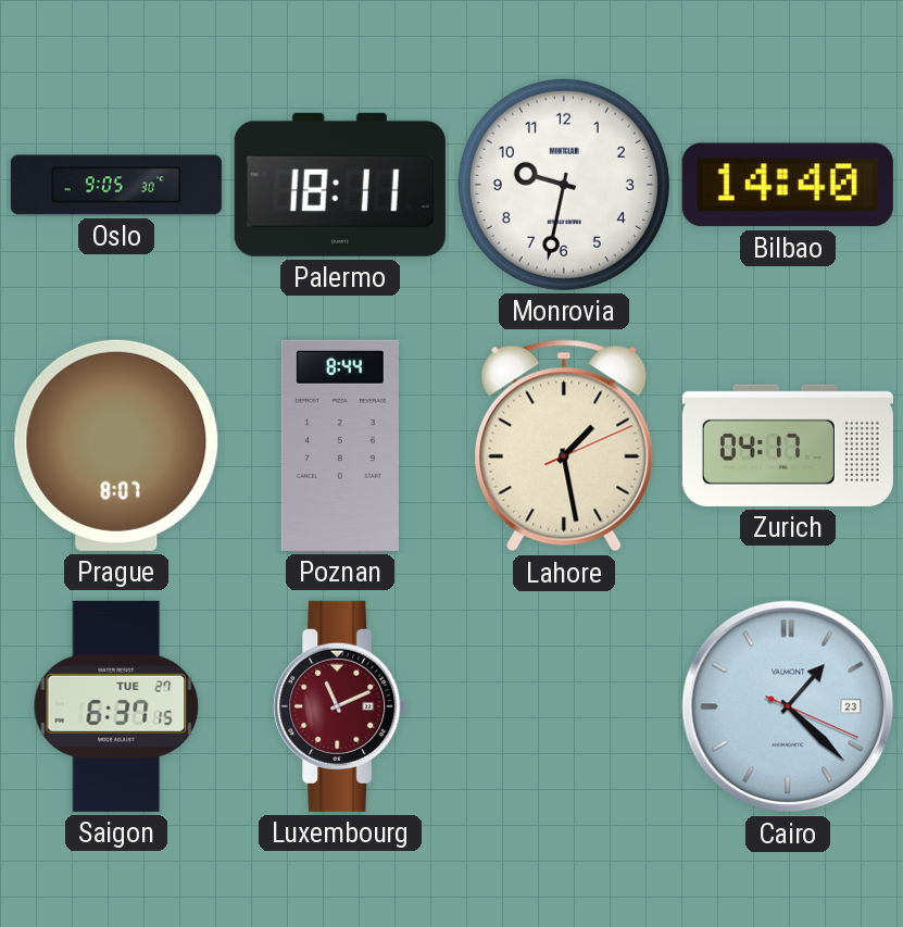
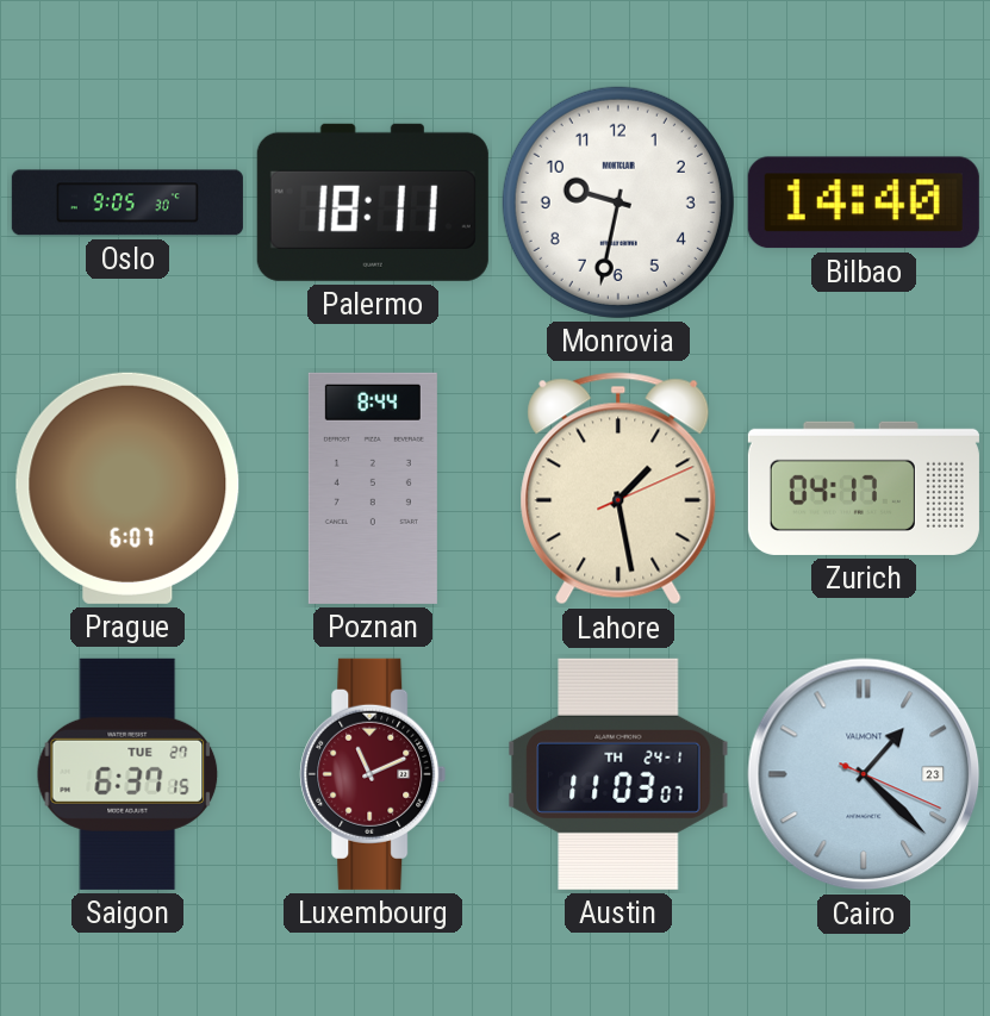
Prague: 8:07 -> 6:07
Austin: none -> 11:03
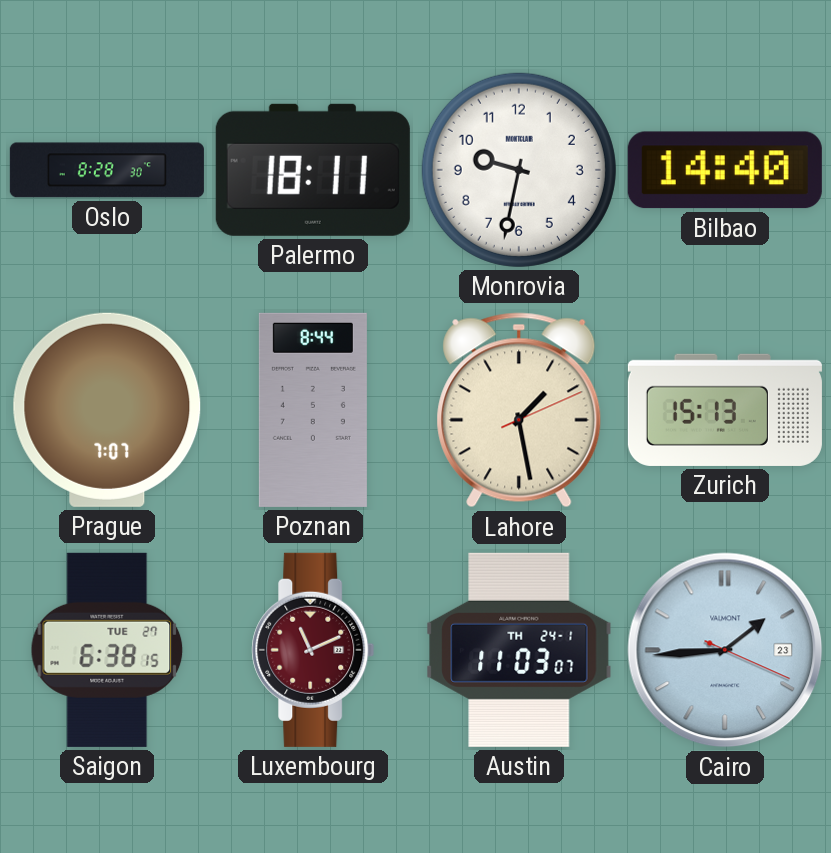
Oslo: 9:05 -> 8:28
Prague: 6:07 -> 7:07
Zurich: 04:17 -> 15:13
Saigon: 6:37 -> 6:38
Cairo: 1:22 -> 1:44
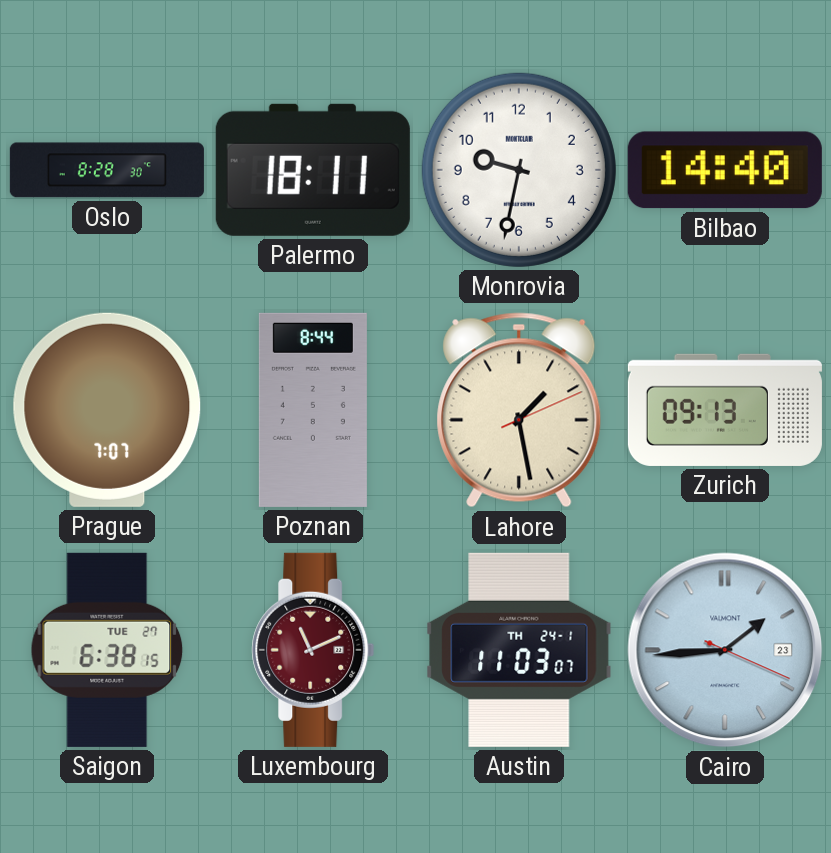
Zurich: 15:13 -> 09:13
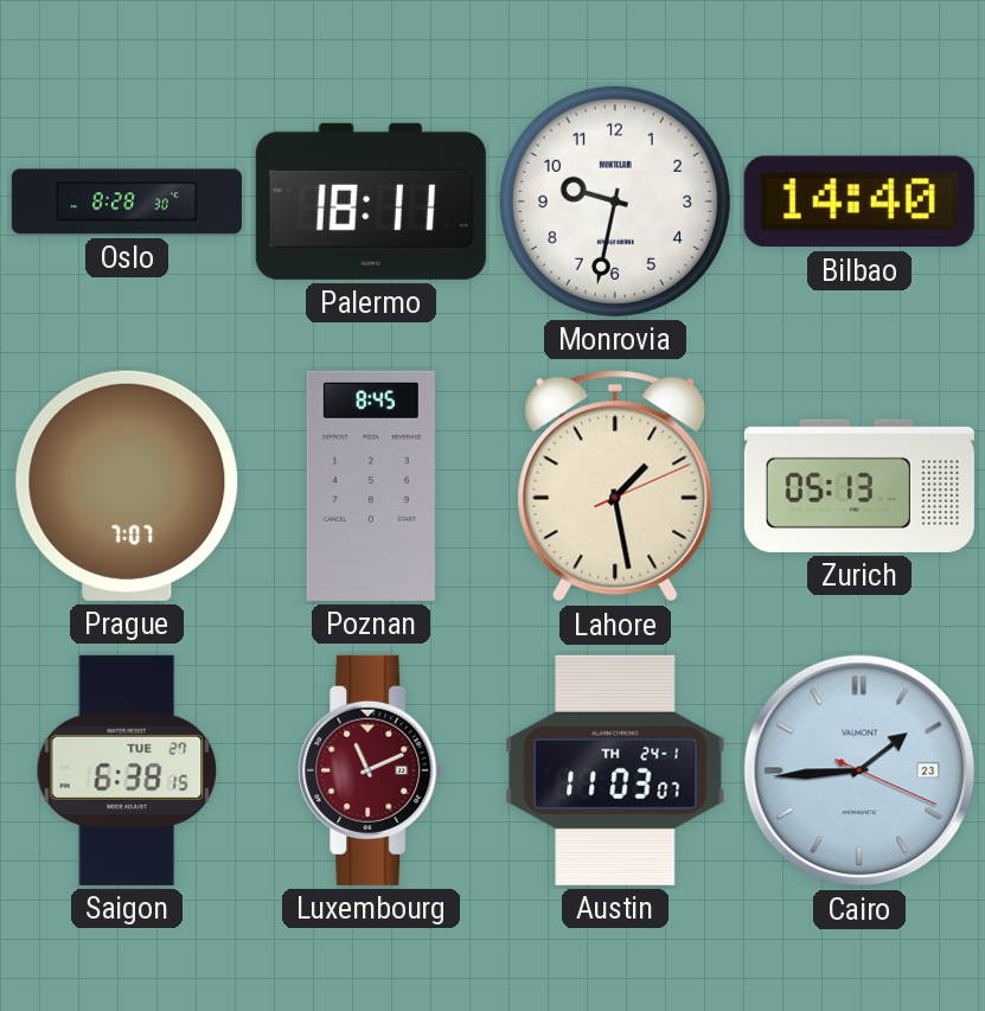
Poznan: 8:44 -> 8:45
Zurich: 09:13 -> 05:13
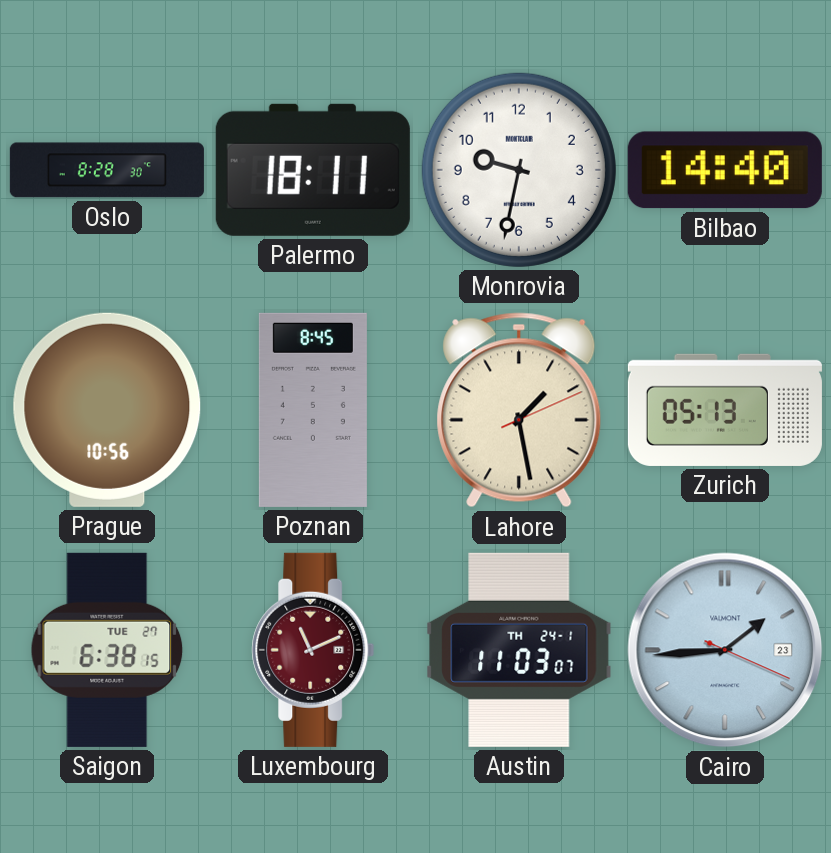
Prague: 7:07 -> 10:56
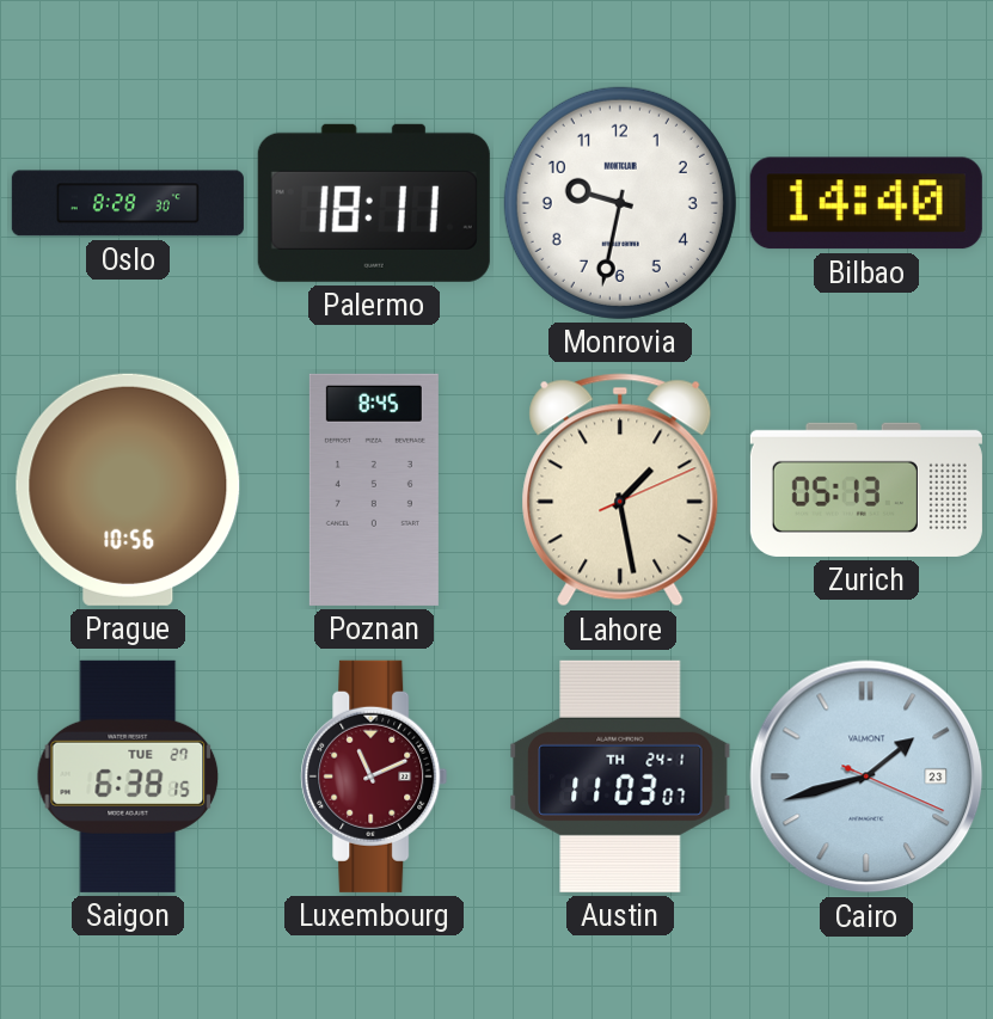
Cairo: 1:44 -> 1:42
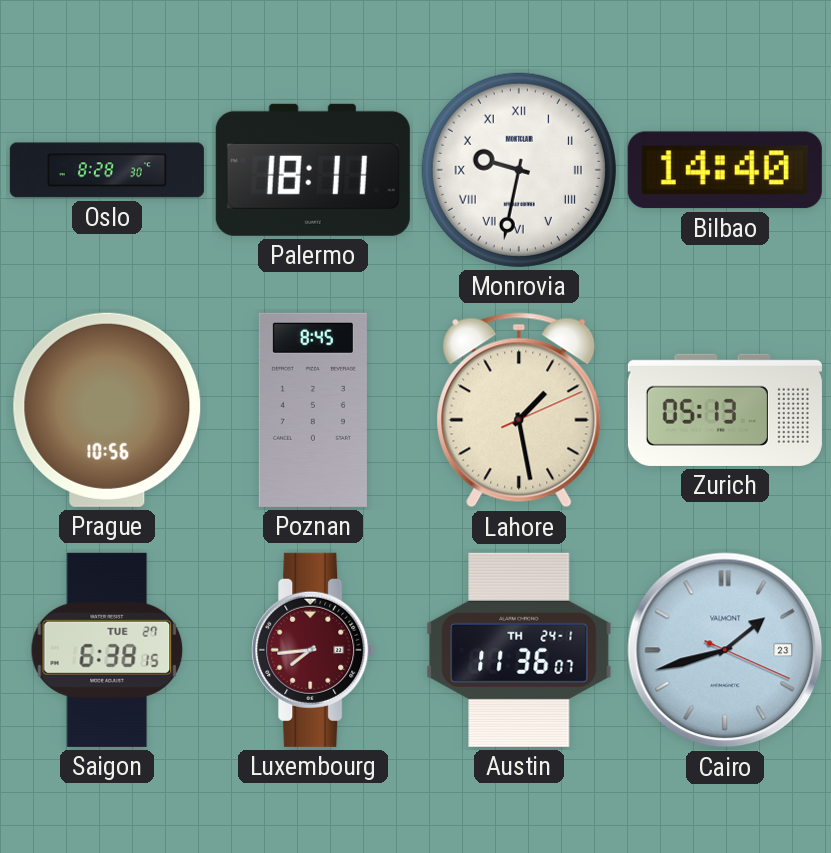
Monrovia numerals: Arabic -> Roman
Luxembourg: 11:11 -> 7:44
Austin: 11:03 -> 11:36
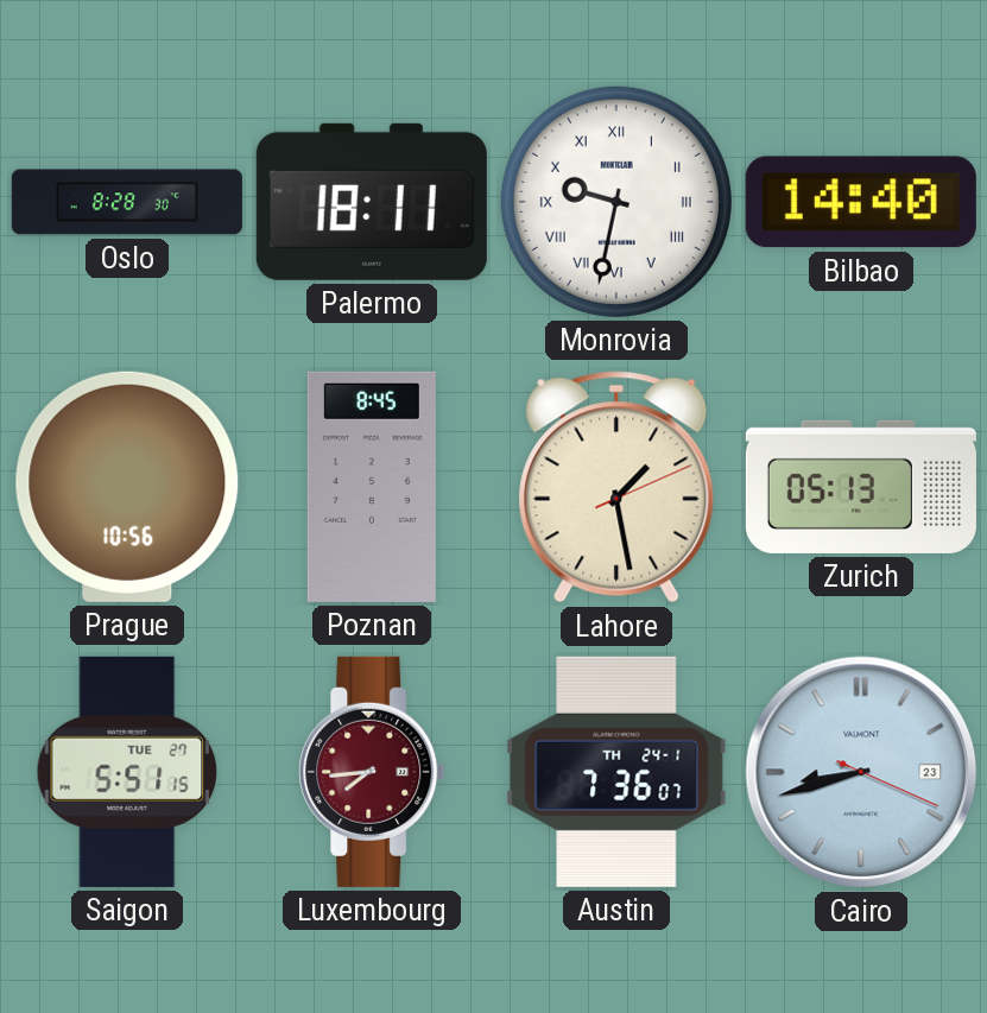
Saigon: 6:38 -> 5:51
Austin: 11:36 -> 7:36
Cairo: 1:42 -> 8:42
